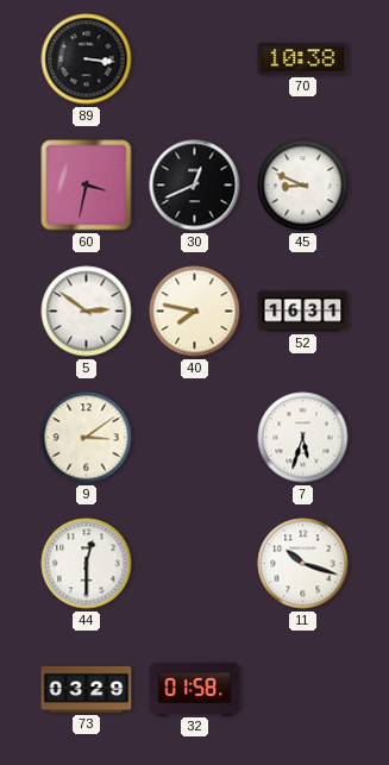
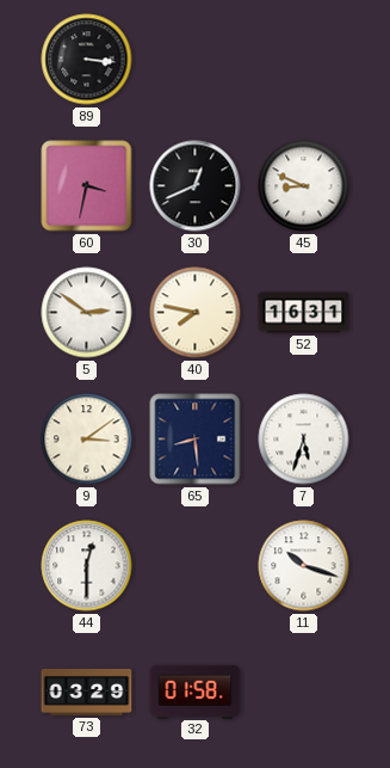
70: 10:38 -> none
65: none -> 8:29
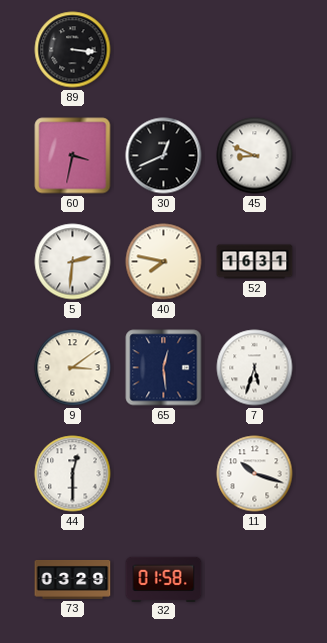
5: 2:51 -> 2:31
65: 8:29 -> 12:29
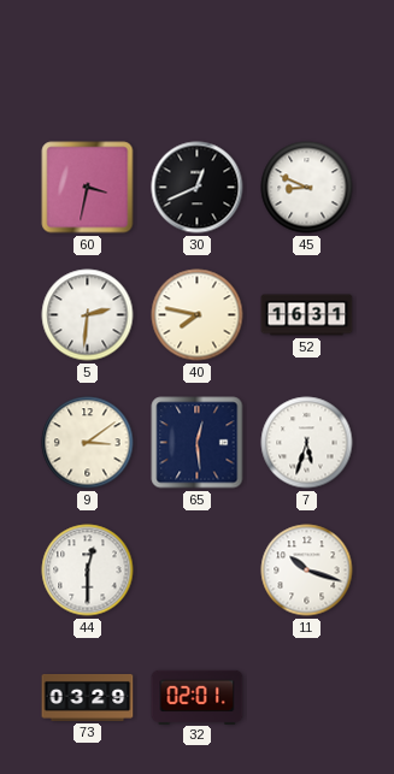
89: 3:16 -> none
32: 01:58 -> 02:01
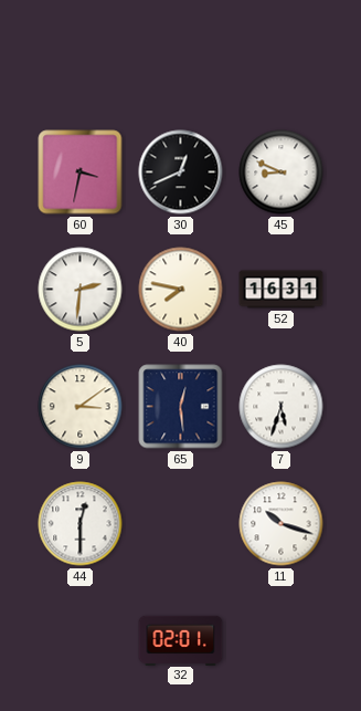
73: 03:29 -> none
